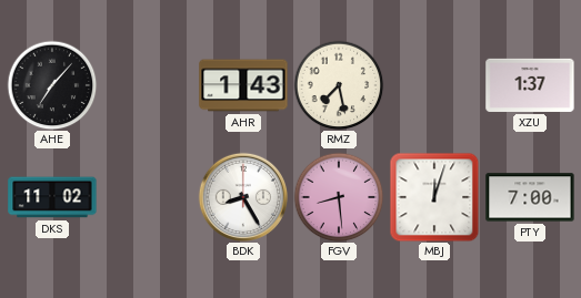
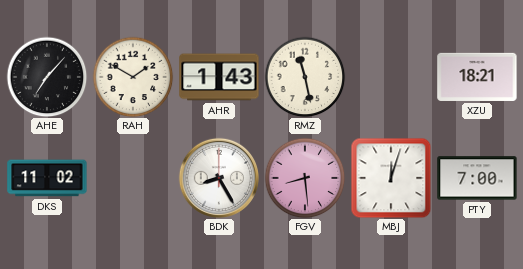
RAH: none -> 1:50
RMZ: 7:28 -> 11:28
XZU: 1:37 -> 18:21
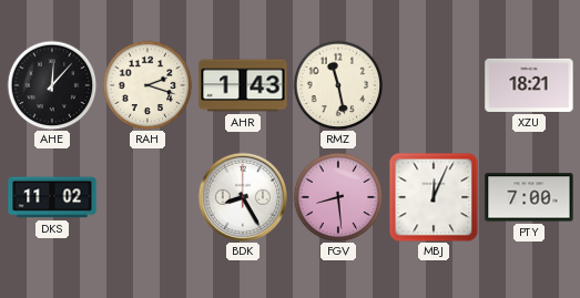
AHE: 7:07 -> 12:07
RAH: 1:50 -> 2:18
MBJ: 12:03 -> 12:04
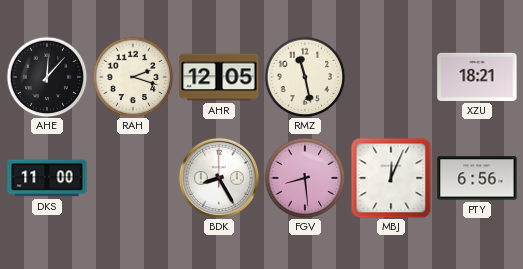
AHR: 1:43 -> 12:05
DKS: 11:02 -> 11:00
PTY: 7:00 -> 6:56
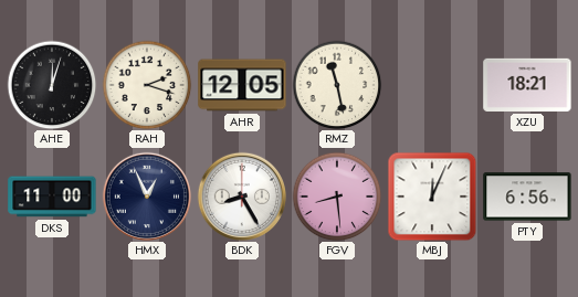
AHE: 12:07 -> 12:03
HMX: none -> 12:56
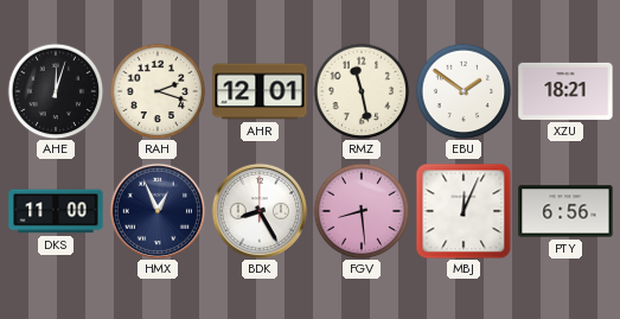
AHR: 12:05 -> 12:01
EBU: none -> 1:51
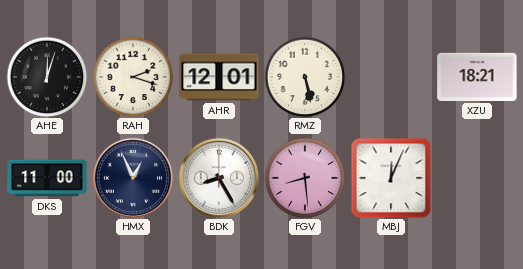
RMZ: 11:28 -> 5:28
EBU: 1:51 -> none
PTY: 6:56 -> none
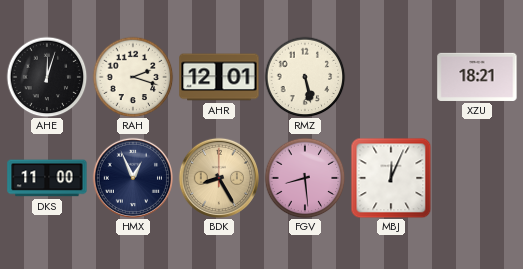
BDK dial: white -> champagne
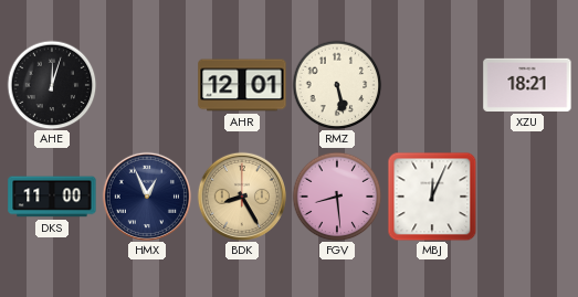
RAH: 2:18 -> none
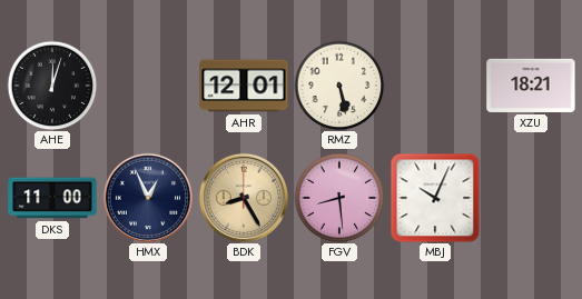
MBJ: 12:04 -> 10:04
